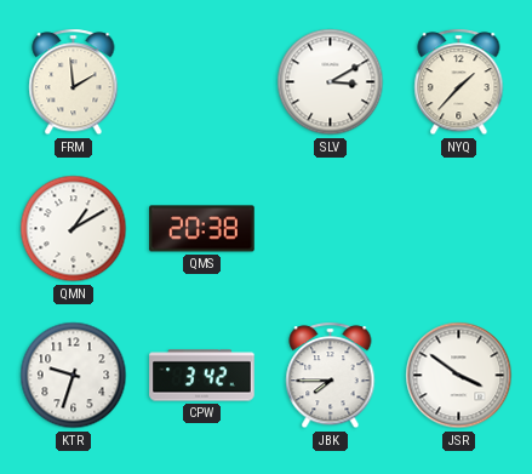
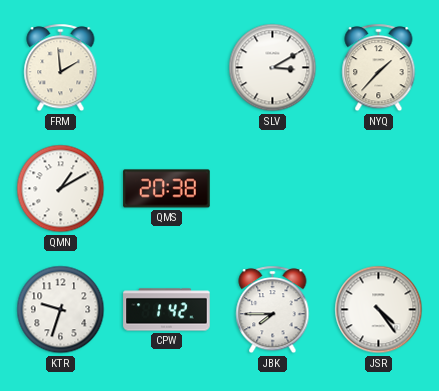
CPW: 3:42 -> 1:42
JSR: 3:51 -> 4:24
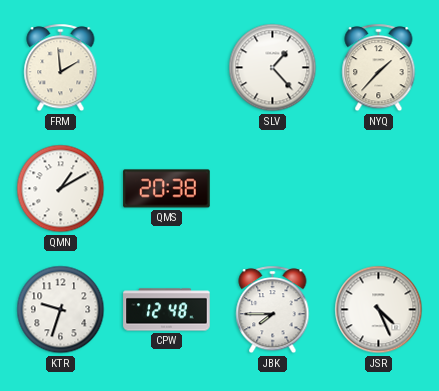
SLV: 3:10 -> 1:23
CPW: 1:42 -> 12:48
JSR: 4:24 -> 4:26
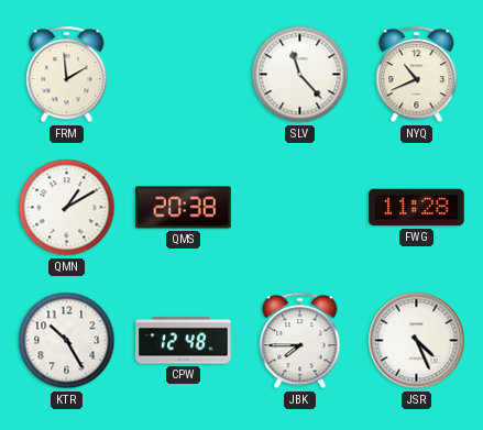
SLV: 1:23 -> 11:23
NYQ: 1:37 -> 10:41
FWG: none -> 11:28
KTR: 9:33 -> 10:25
